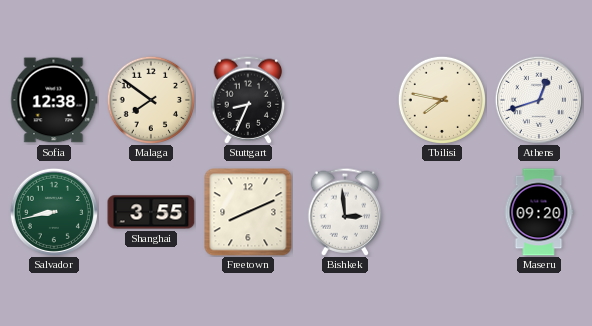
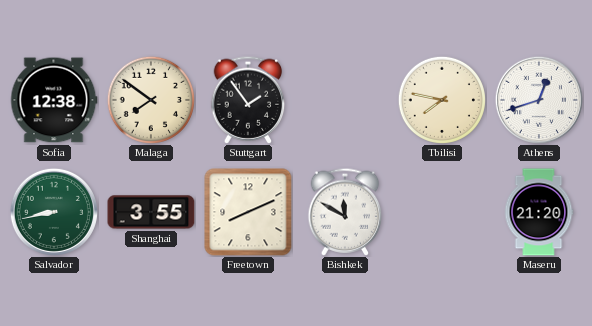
Stuttgart: 8:34 -> 1:54
Bishkek: 2:59 -> 11:50
Maseru: 09:20 -> 21:20
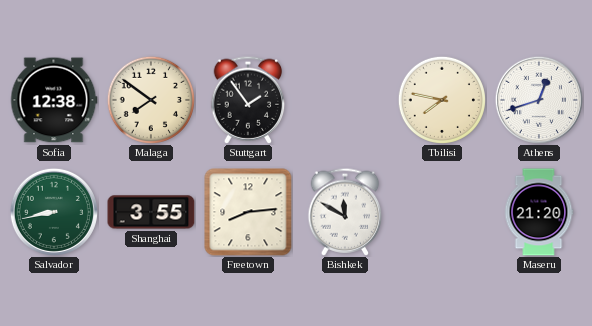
Freetown: 8:11 -> 8:14
